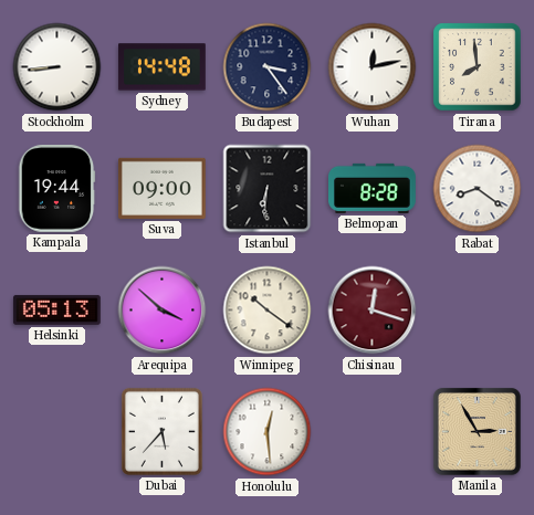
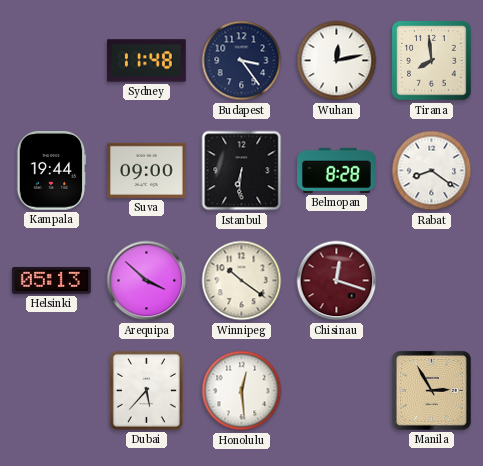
Stockholm: 8:44 -> none
Sydney: 14:48 -> 11:48
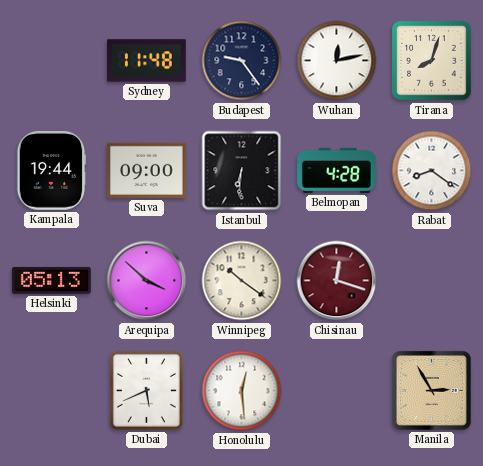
Budapest: 3:24 -> 9:24
Tirana: 7:59 -> 8:03
Belmopan: 8:28 -> 4:28
Dubai: 5:37 -> 5:41
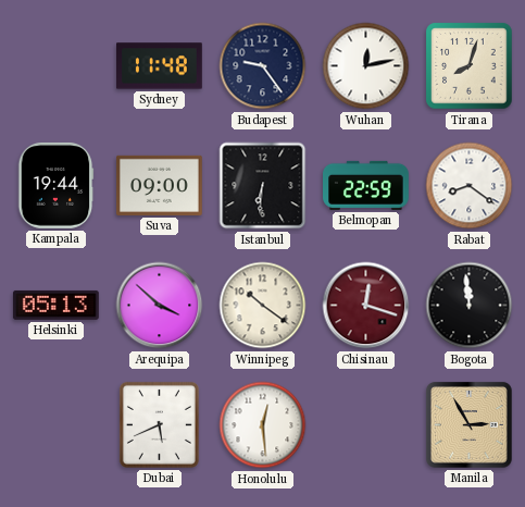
Belmopan: 4:28 -> 22:59
Bogota: none -> 11:59
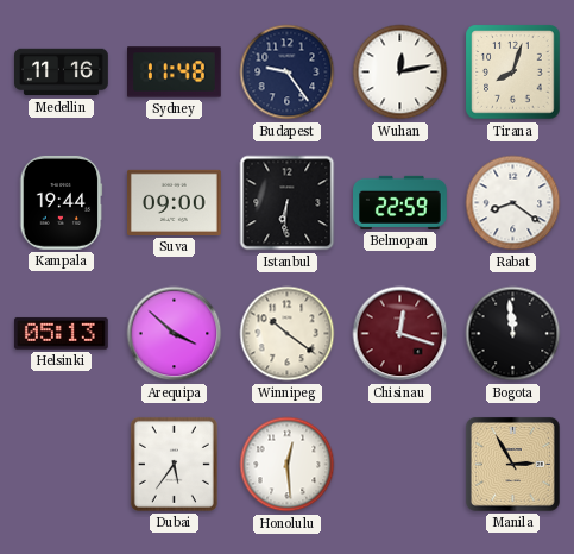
Medellin: none -> 11:16
Dubai: 5:41 -> 5:36
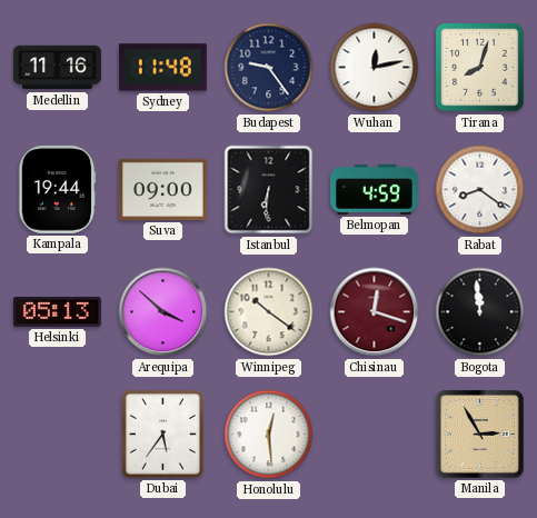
Belmopan: 22:59 -> 4:59
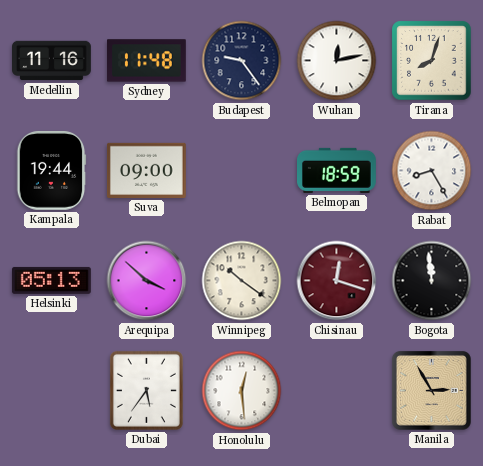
Istanbul: 6:31 -> none
Belmopan: 4:59 -> 18:59
Rabat: 8:21 -> 8:25
